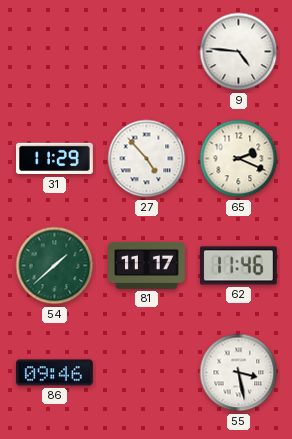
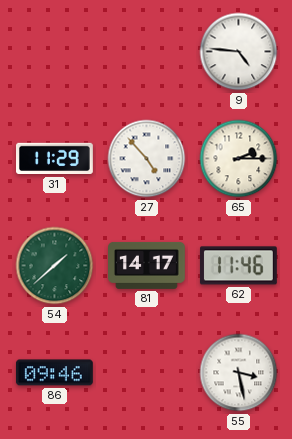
65: 2:19 -> 2:15
81: 11:17 -> 14:17
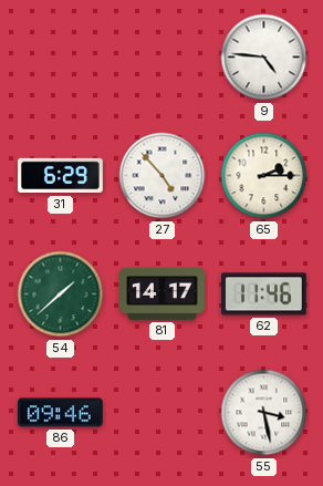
31: 11:29 -> 6:29
